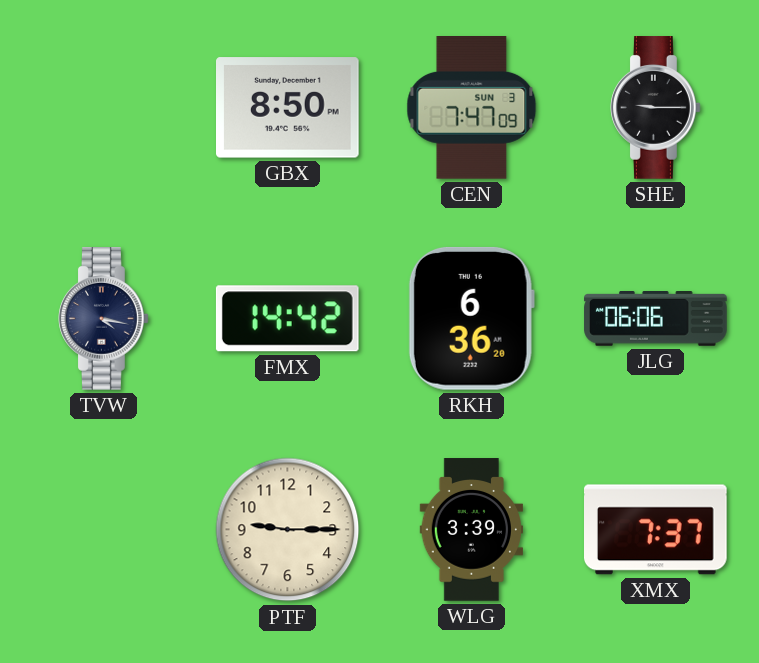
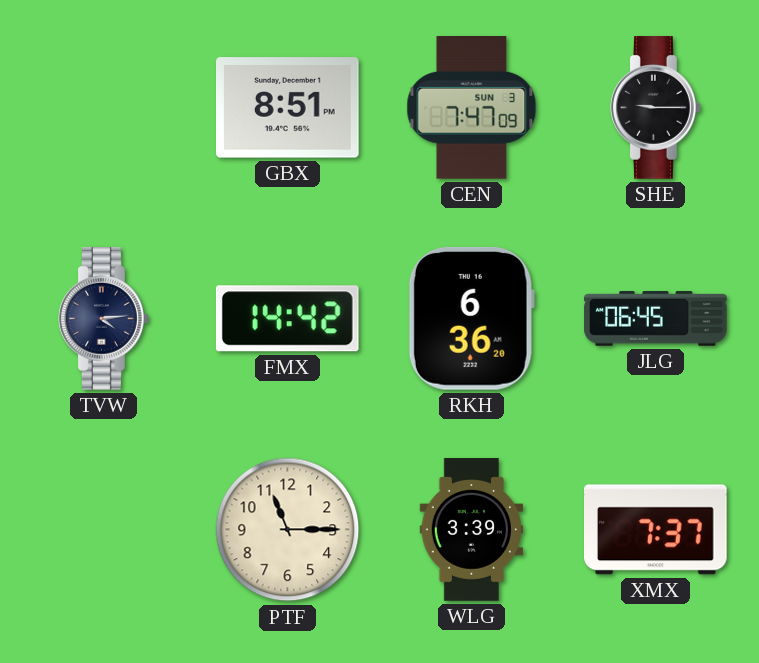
GBX: 8:50 -> 8:51
TVW: 4:17 -> 4:14
JLG: 06:06 -> 06:45
PTF: 9:15 -> 11:15
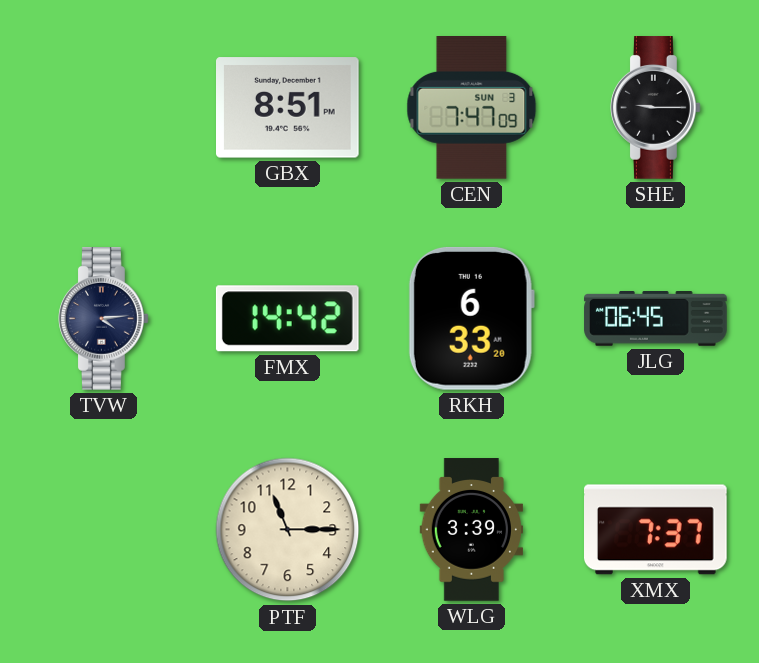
RKH: 6:36 -> 6:33
